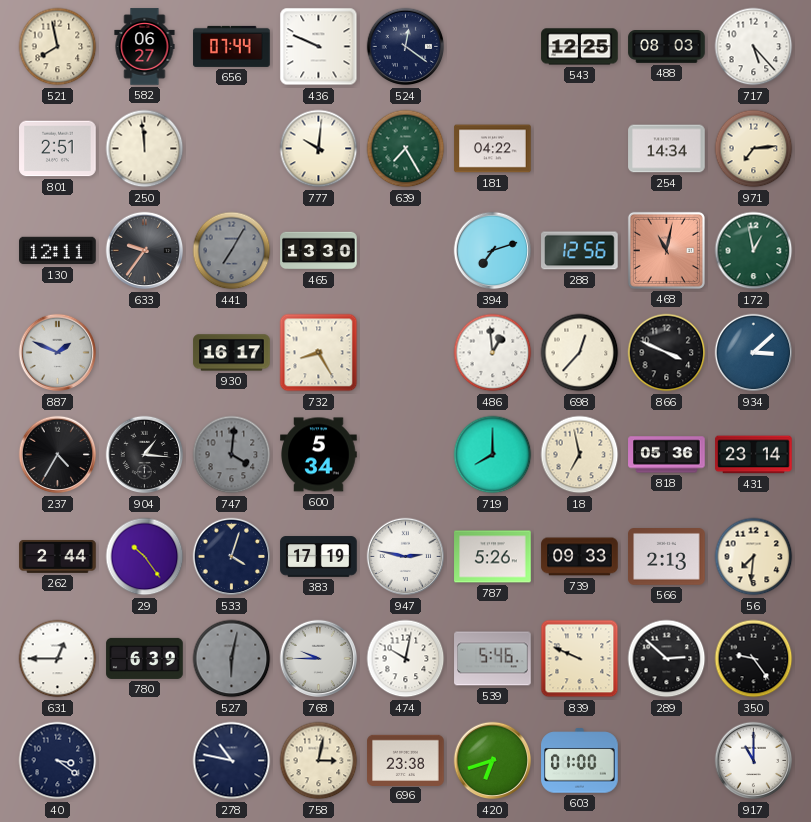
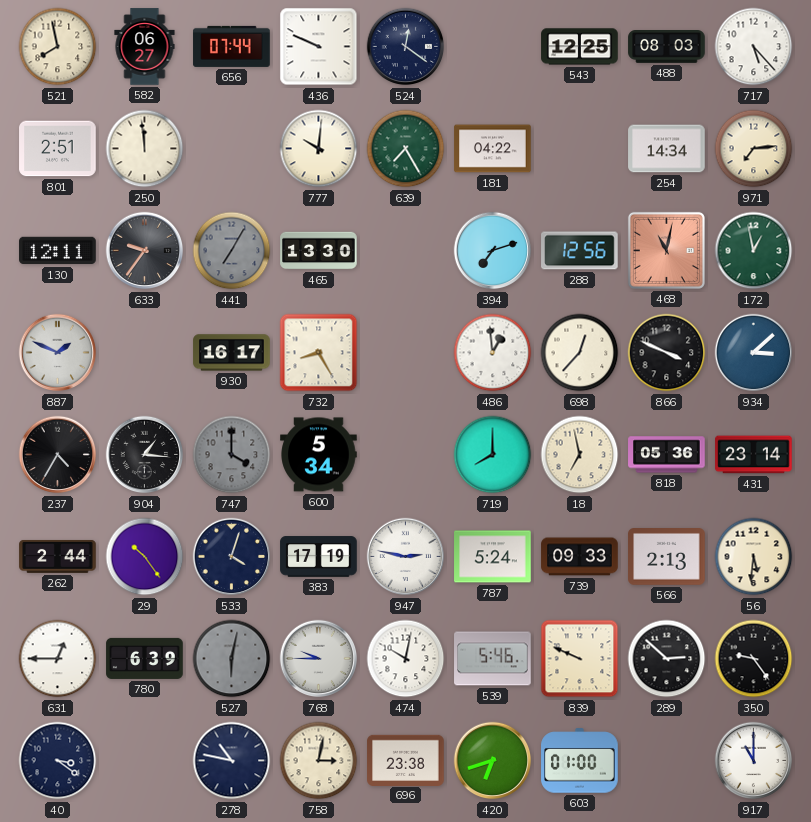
747: 4:01 -> 4:00
787: 5:26 -> 5:24
56: 7:31 -> 5:31
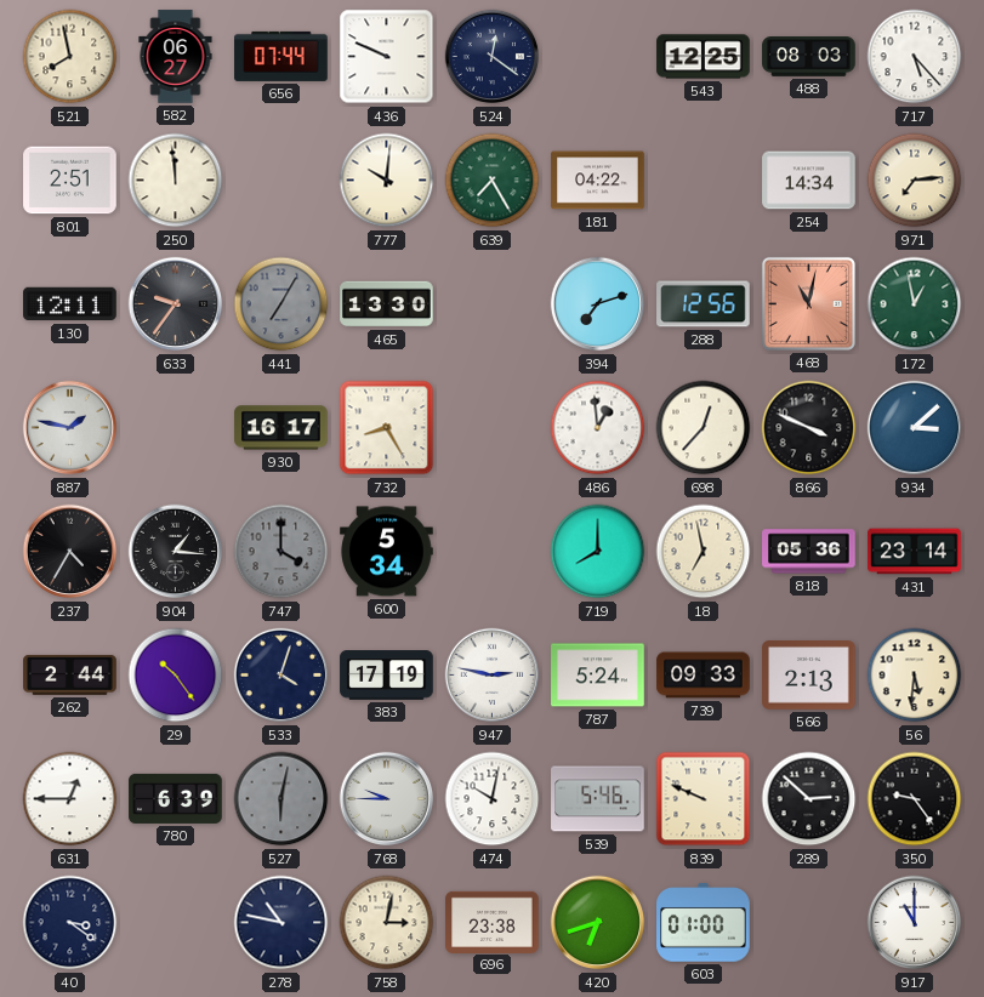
887: 1:49 -> 1:47
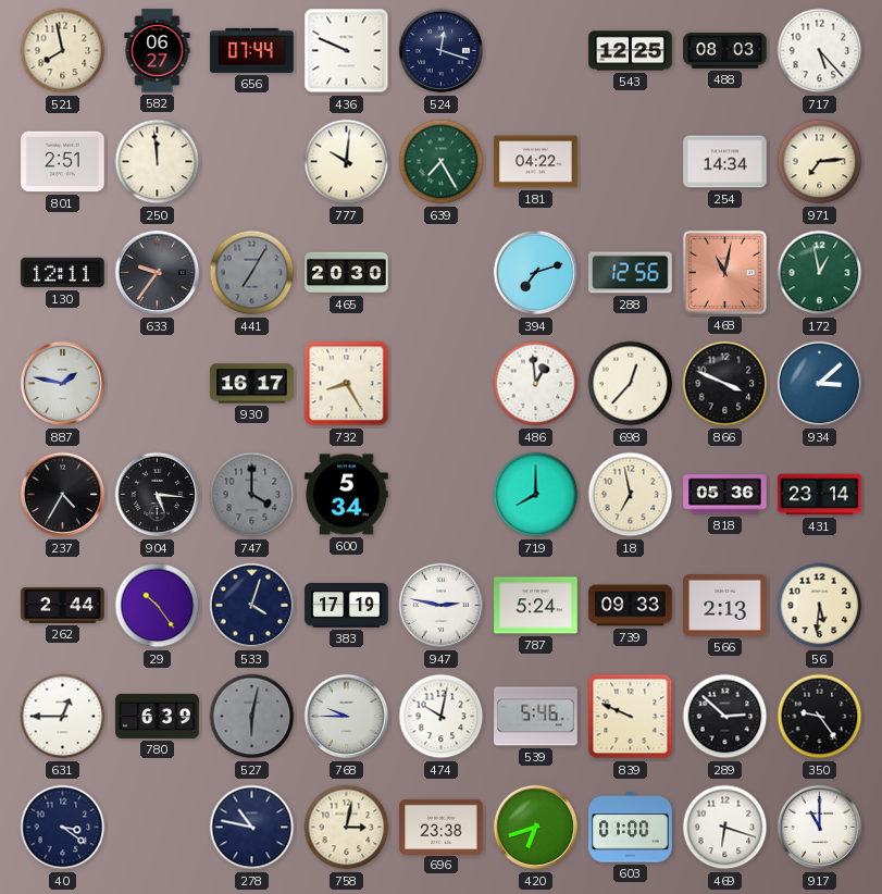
524: 12:21 -> 12:18
465: 13:30 -> 20:30
904: 1:16 -> 5:16
469: none -> 6:18
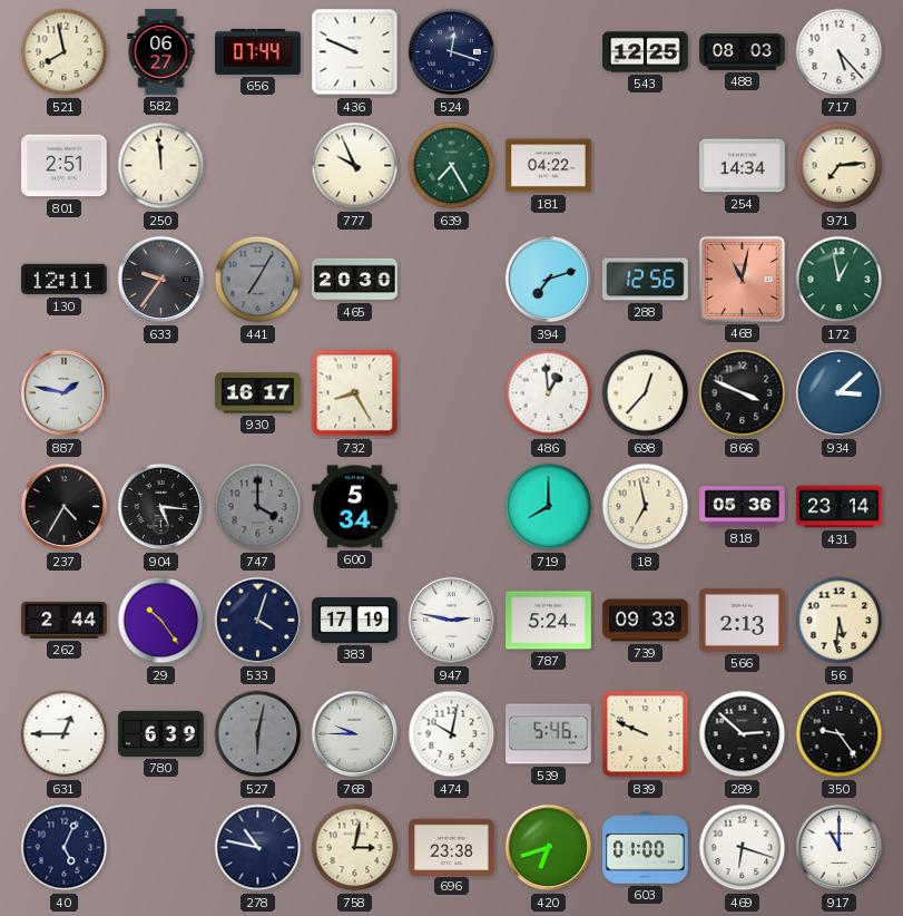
777: 10:01 -> 9:56
40: 3:21 -> 5:04
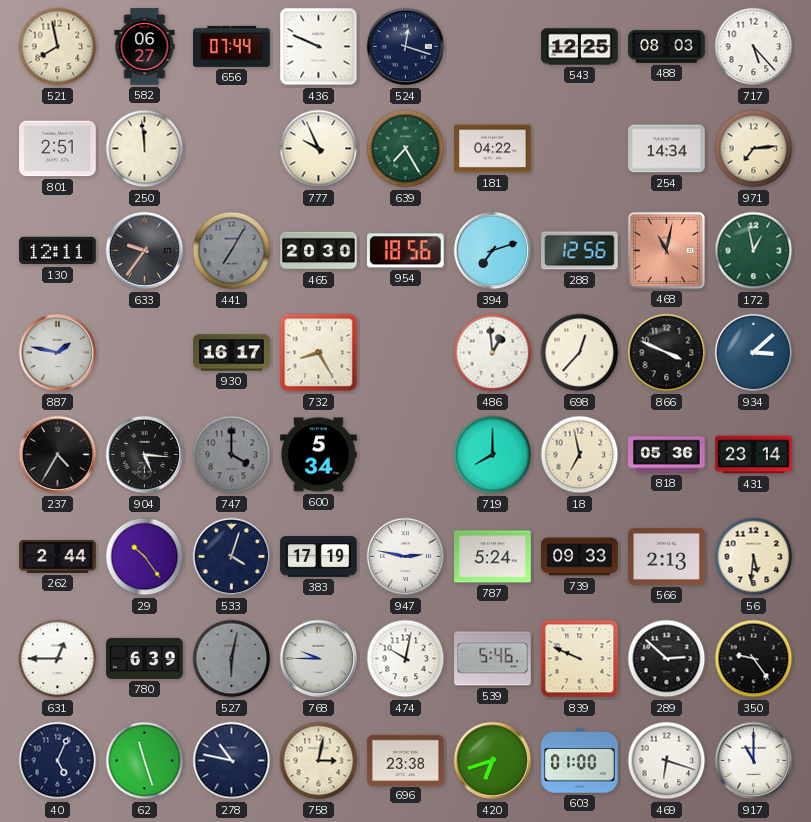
954: none -> 18:56
62: none -> 11:27
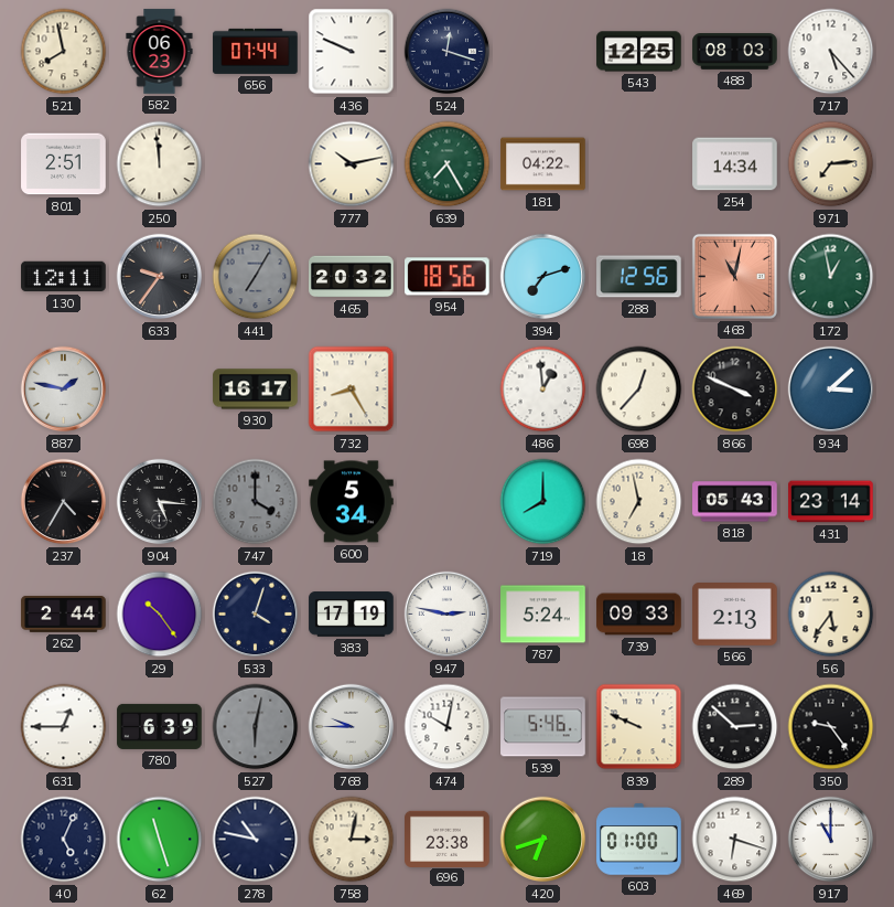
582: 06:27 -> 06:23
777: 9:56 -> 10:13
465: 20:30 -> 20:32
818: 05:36 -> 05:43
56: 5:31 -> 5:36
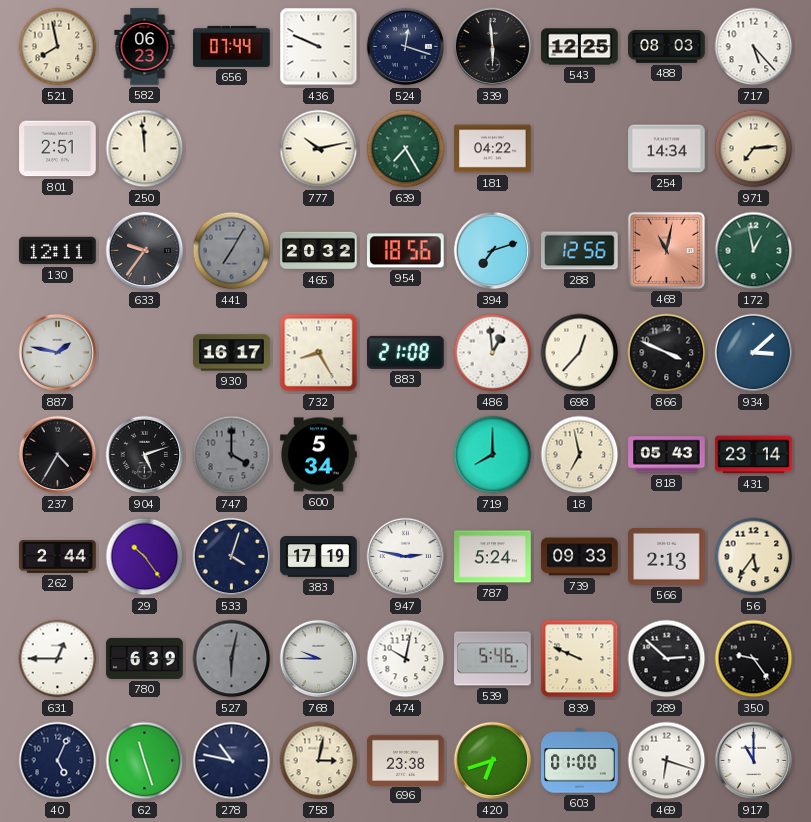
339: none -> 5:59
883: none -> 21:08
904: 5:16 -> 5:12
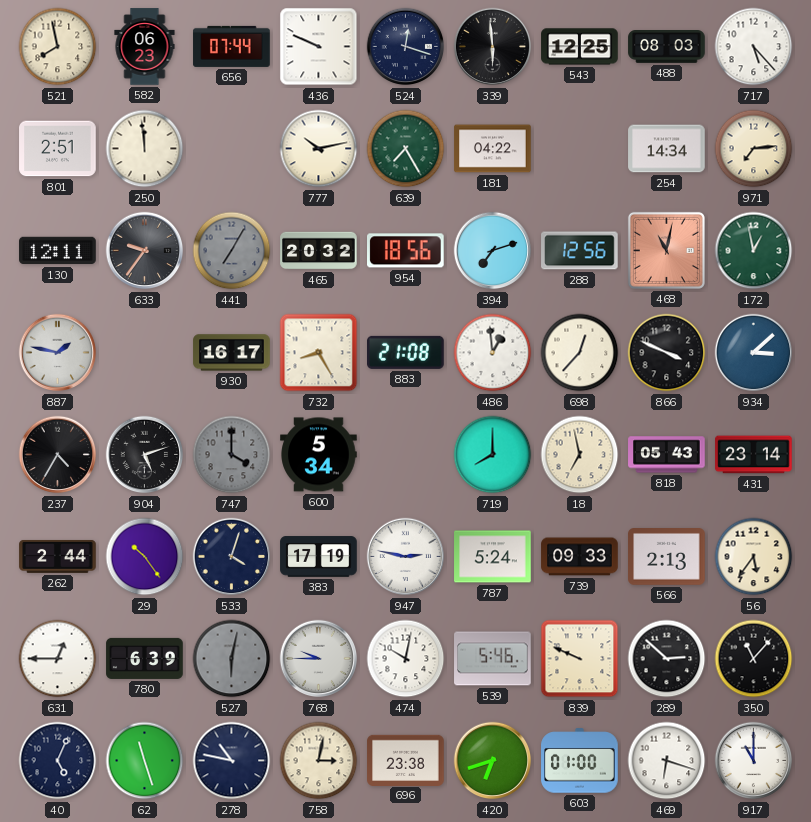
350: 9:24 -> 11:07
